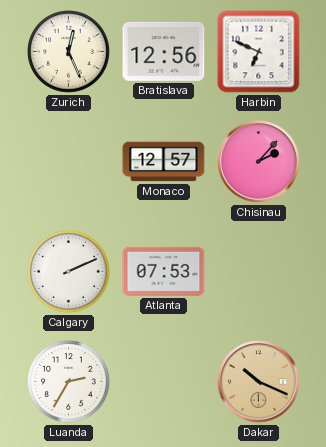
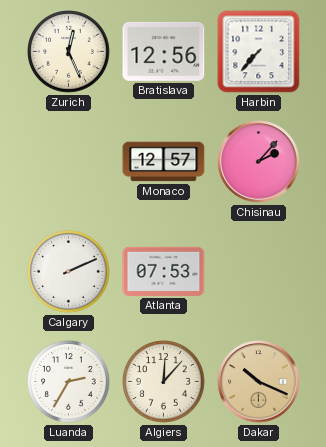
Harbin: 6:49 -> 7:37
Algiers: none -> 12:07
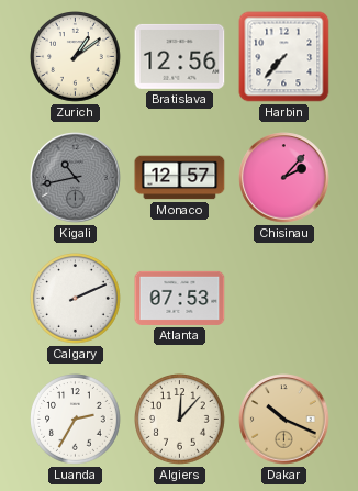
Zurich: 12:26 -> 1:09
Kigali: none -> 10:43
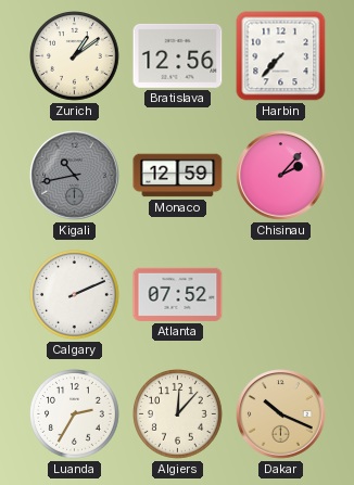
Monaco: 12:57 -> 12:59
Atlanta: 07:53 -> 07:52
